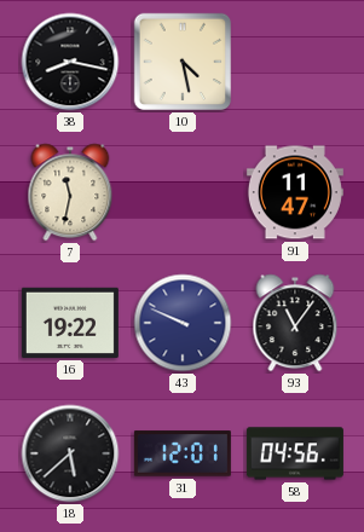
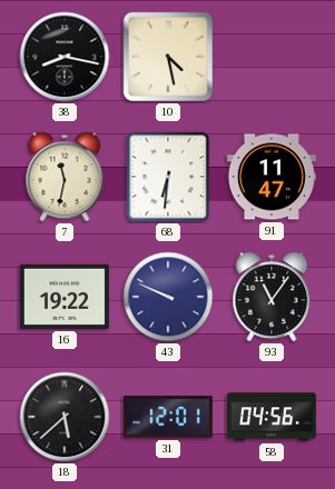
68: none -> 6:31
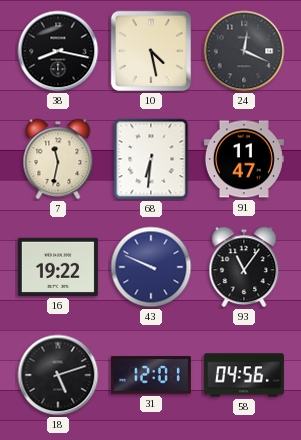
24: none -> 12:19
18: 5:38 -> 5:12
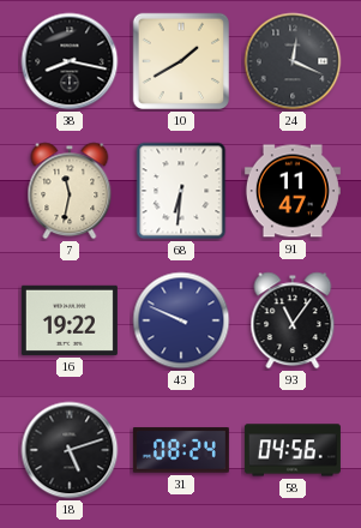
10: 4:28 -> 1:40
31: 12:01 -> 08:24
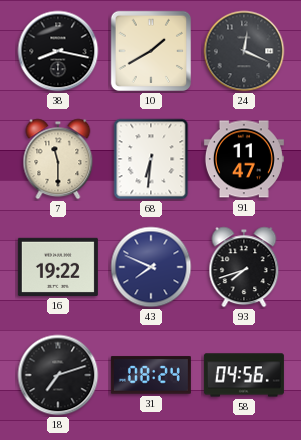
7: 11:32 -> 11:30
43: 9:49 -> 7:49
93: 11:06 -> 7:42
18: 5:12 -> 7:12
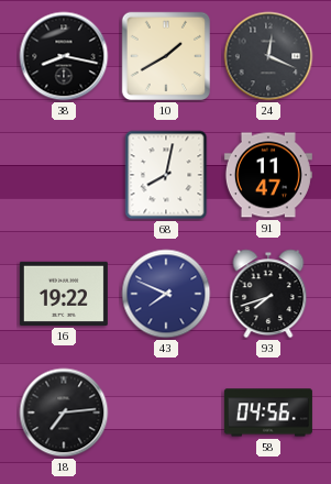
7: 11:30 -> none
68: 6:31 -> 8:02
18: 7:12 -> 7:14
31: 08:24 -> none
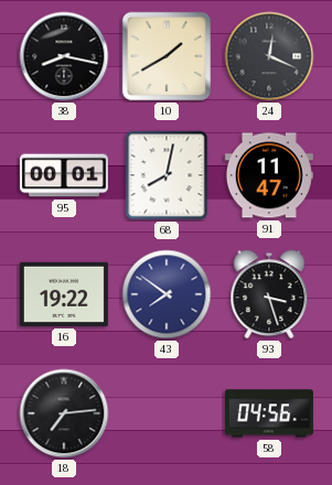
95: none -> 00:01
43: 7:49 -> 7:51
93: 7:42 -> 3:27
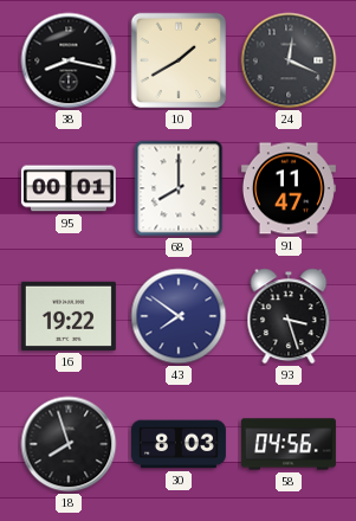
68: 8:02 -> 8:00
18: 7:14 -> 7:57
30: none -> 8:03
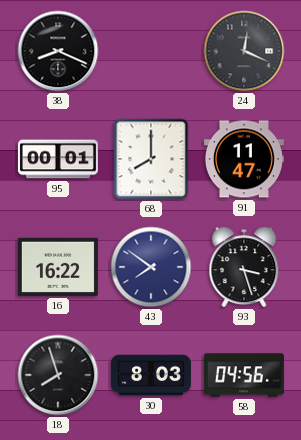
38: 8:17 -> 8:19
10: 1:40 -> none
16: 19:22 -> 16:22
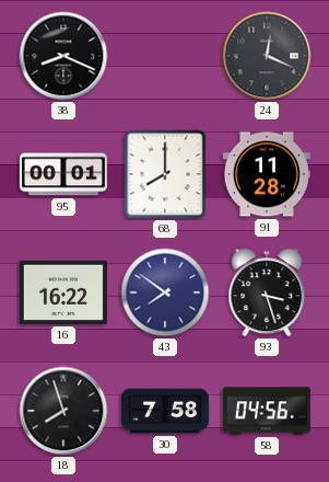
91: 11:47 -> 11:28
30: 8:03 -> 7:58
